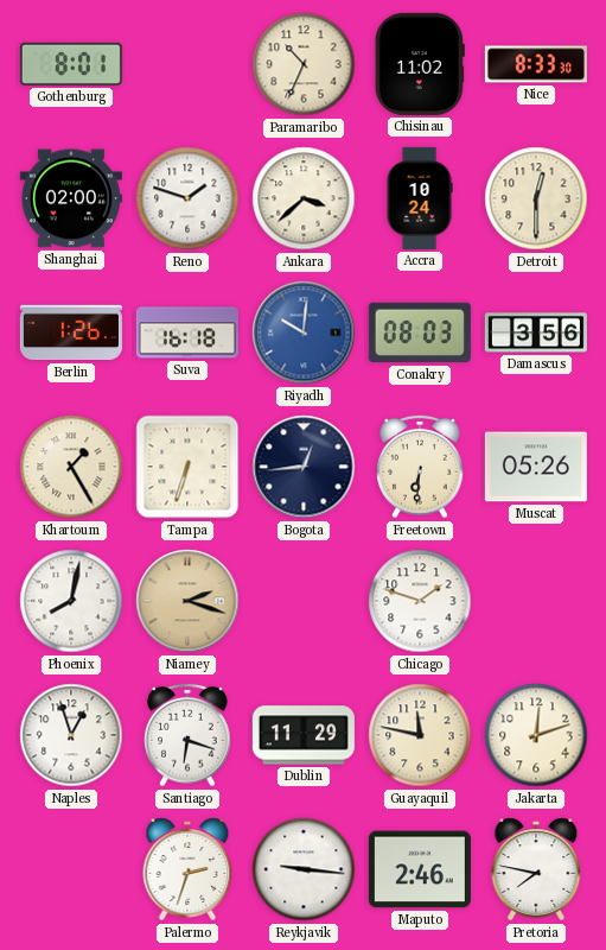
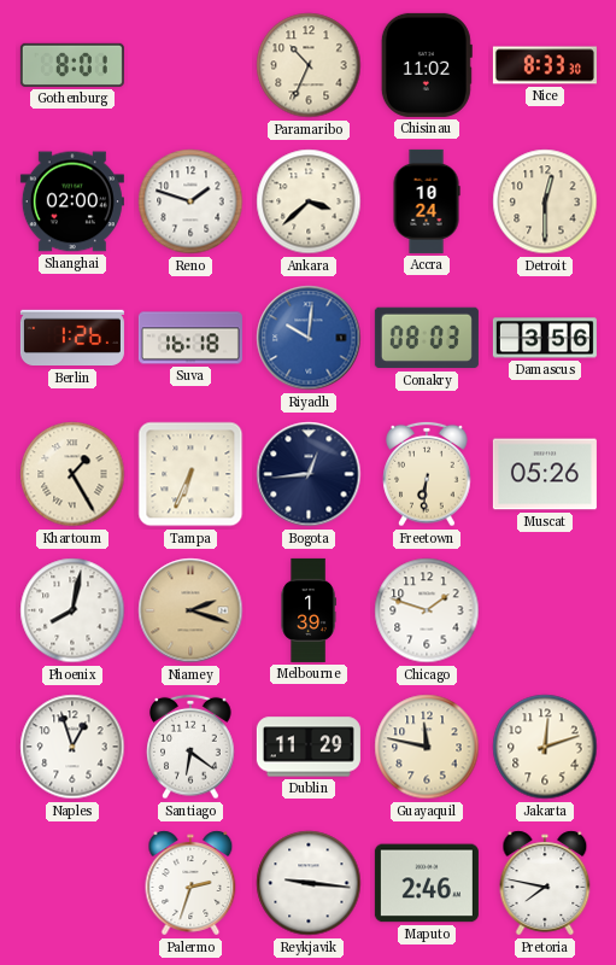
Tampa: 6:33 -> 6:34
Melbourne: none -> 1:39
Santiago: 6:18 -> 6:21
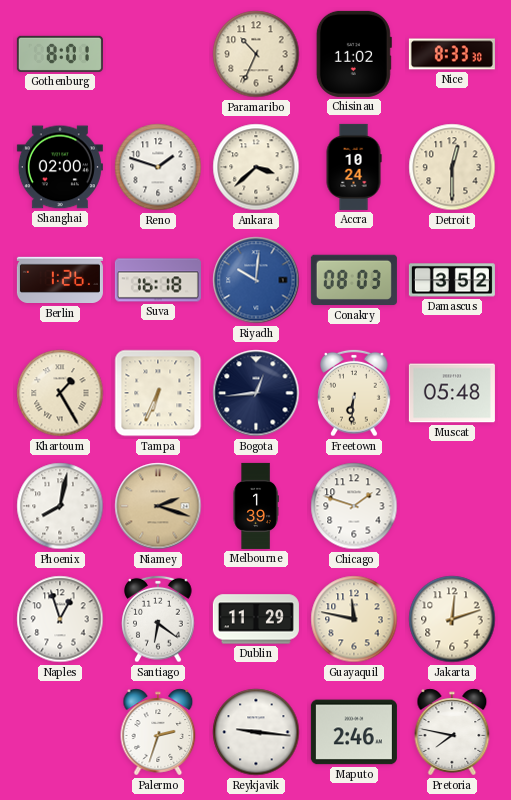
Damascus: 3:56 -> 3:52
Muscat: 05:26 -> 05:48
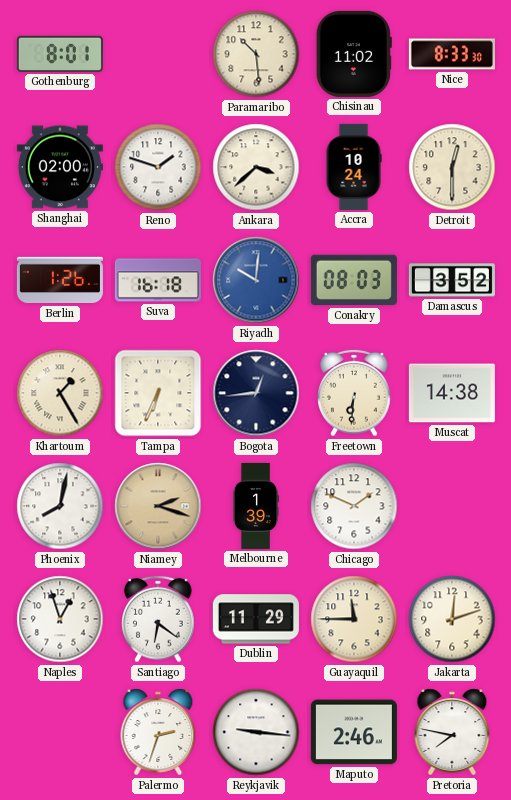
Paramaribo: 10:34 -> 10:29
Muscat: 05:48 -> 14:38
Chicago: 1:48 -> 1:49
Guayaquil: 11:47 -> 11:45
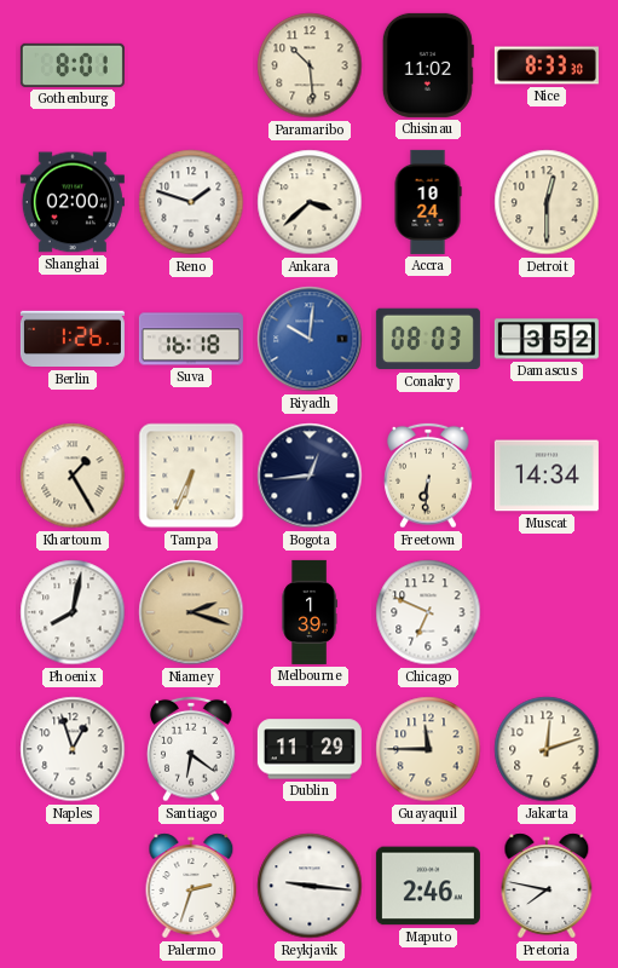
Muscat: 14:38 -> 14:34
Chicago: 1:49 -> 6:49
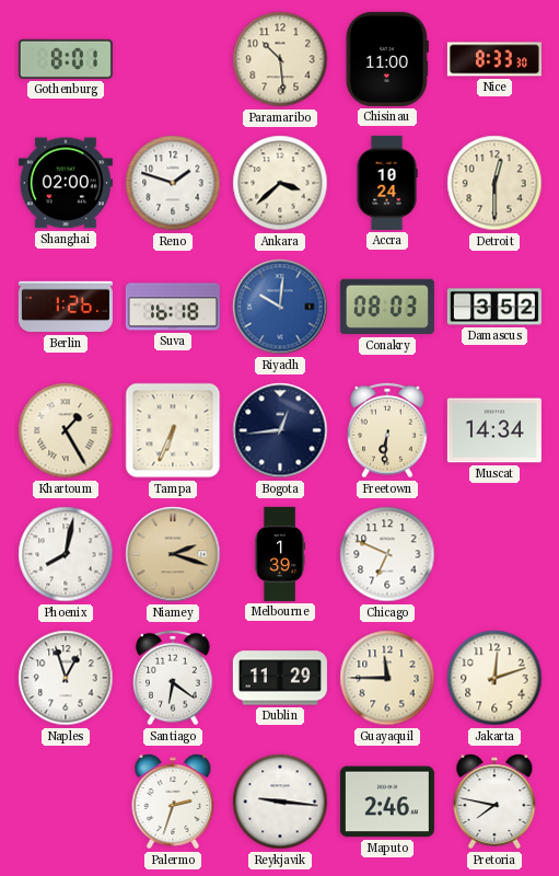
Chisinau: 11:02 -> 11:00
